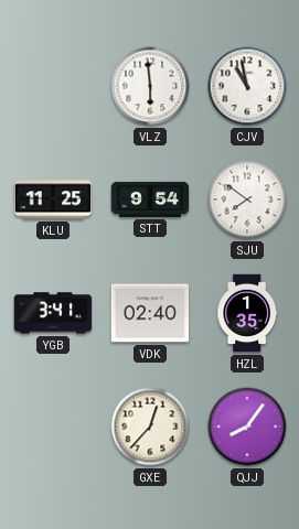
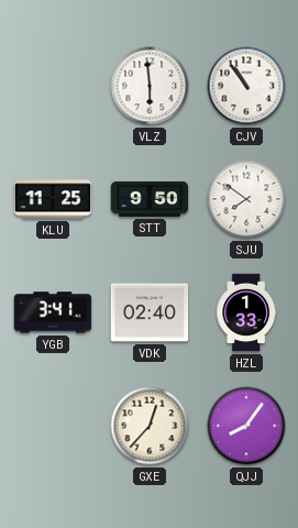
CJV: 10:58 -> 10:54
STT: 9:54 -> 9:50
HZL: 1:35 -> 1:33
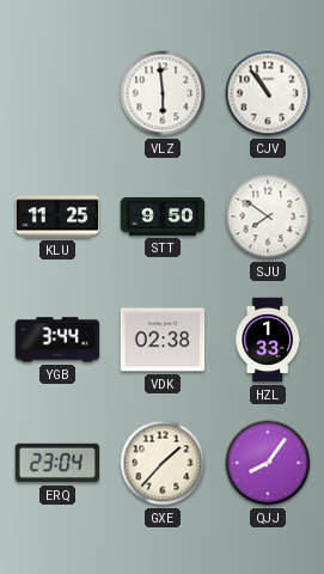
YGB: 3:41 -> 3:44
VDK: 02:40 -> 02:38
ERQ: none -> 23:04
GXE: 12:37 -> 1:37
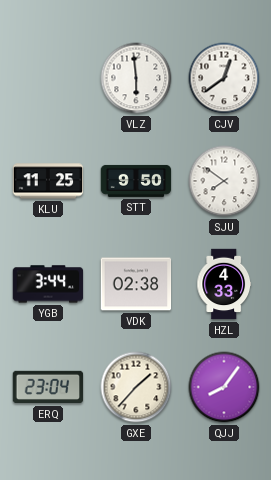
CJV: 10:54 -> 12:39
HZL: 1:33 -> 4:33
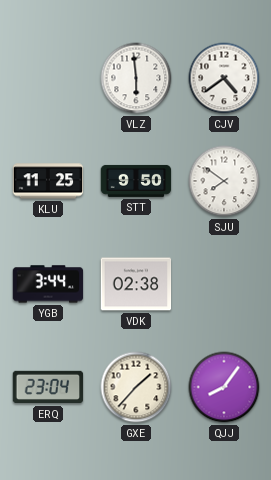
CJV: 12:39 -> 4:39
HZL: 4:33 -> none
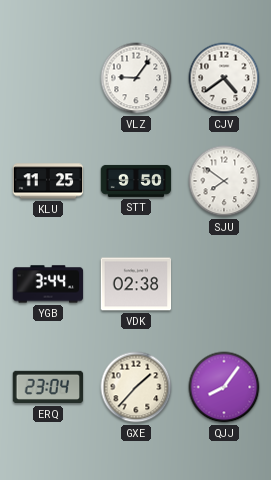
VLZ: 5:59 -> 9:06
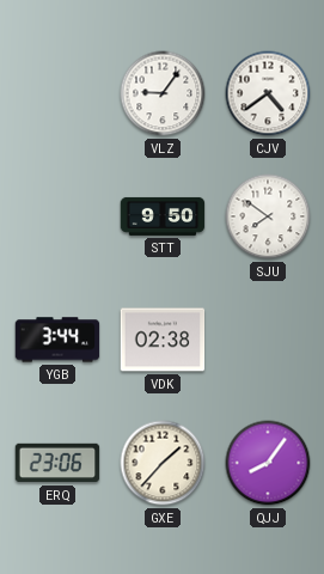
KLU: 11:25 -> none
ERQ: 23:04 -> 23:06
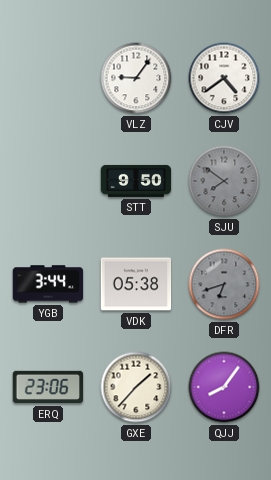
SJU dial: white -> grey
VDK: 02:38 -> 05:38
DFR: none -> 6:42
